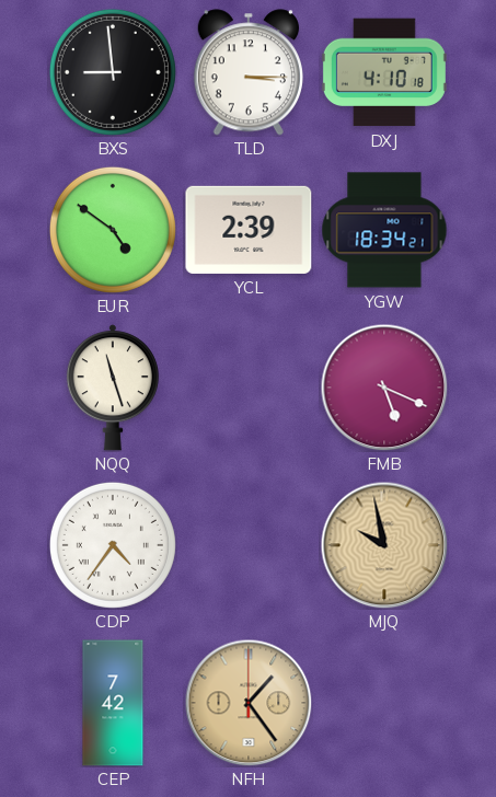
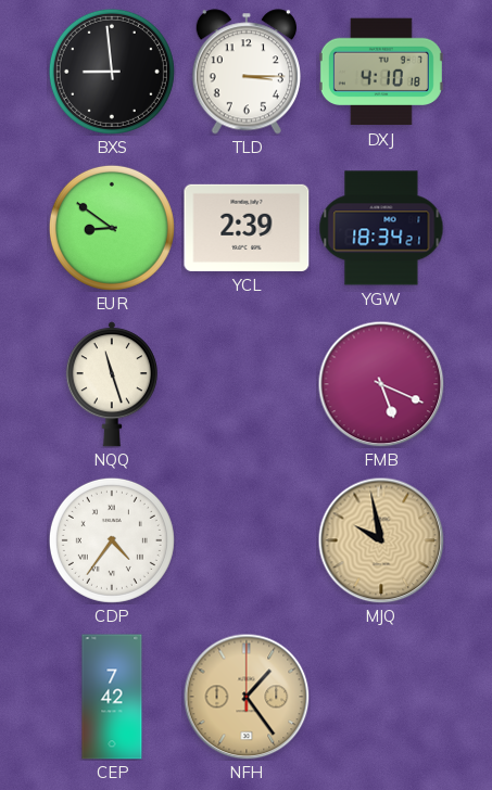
EUR: 4:51 -> 8:51
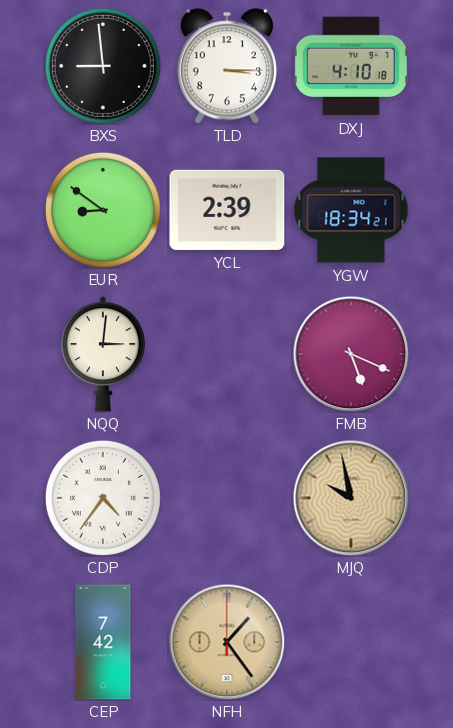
NQQ: 11:27 -> 3:01
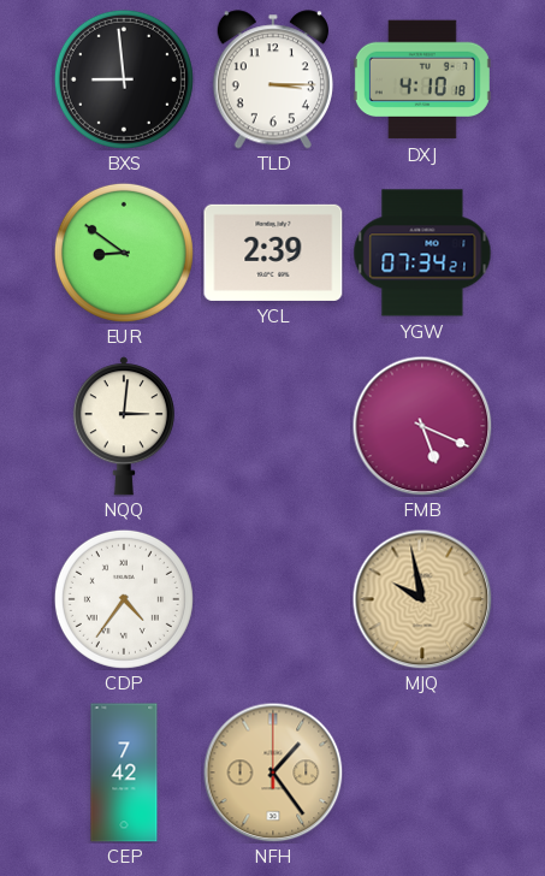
YGW: 18:34 -> 07:34
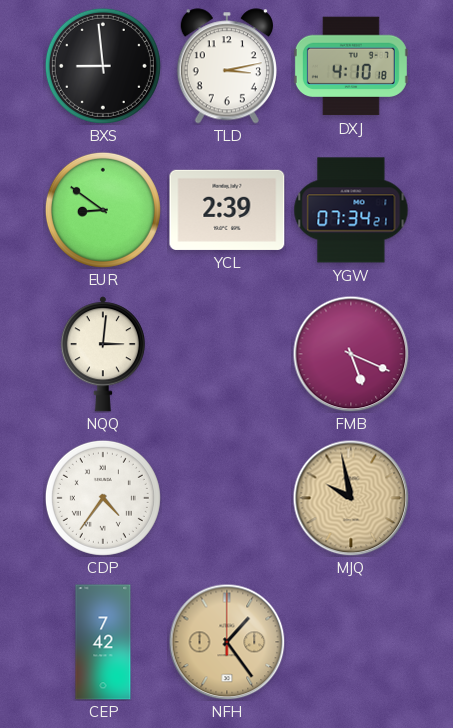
TLD: 3:15 -> 3:13
